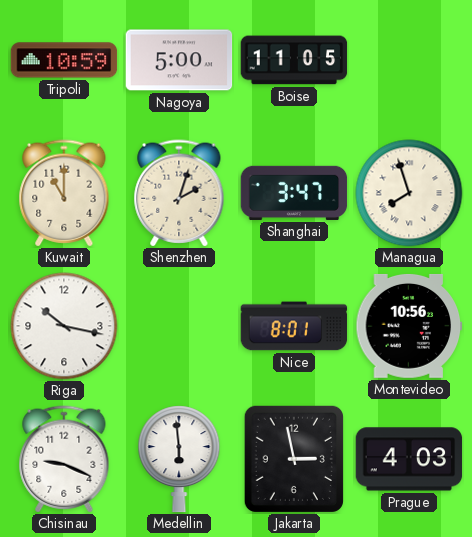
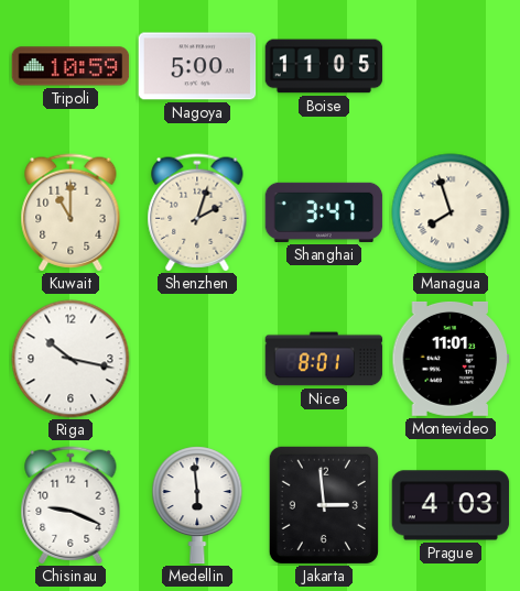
Montevideo: 10:56 -> 11:01
Jakarta: 2:58 -> 2:59
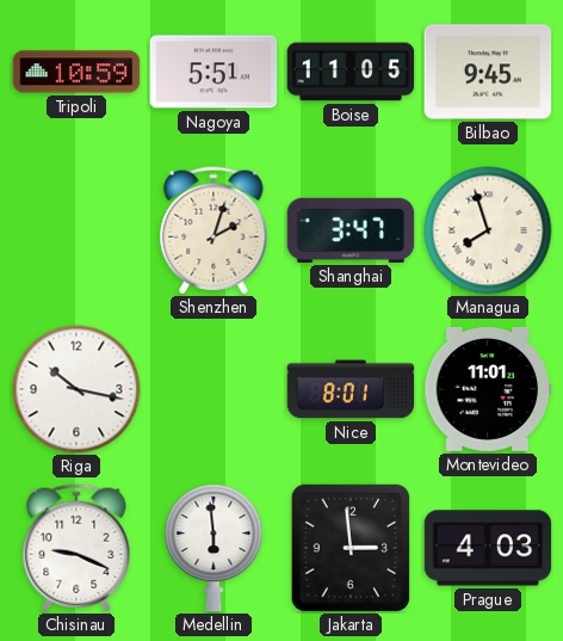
Nagoya: 5:00 -> 5:51
Bilbao: none -> 9:45
Kuwait: 11:00 -> none
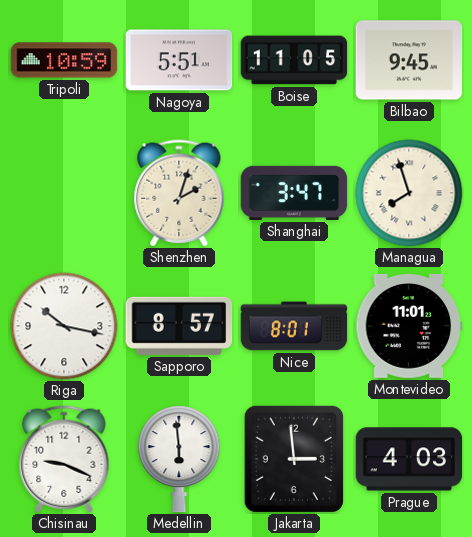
Sapporo: none -> 8:57
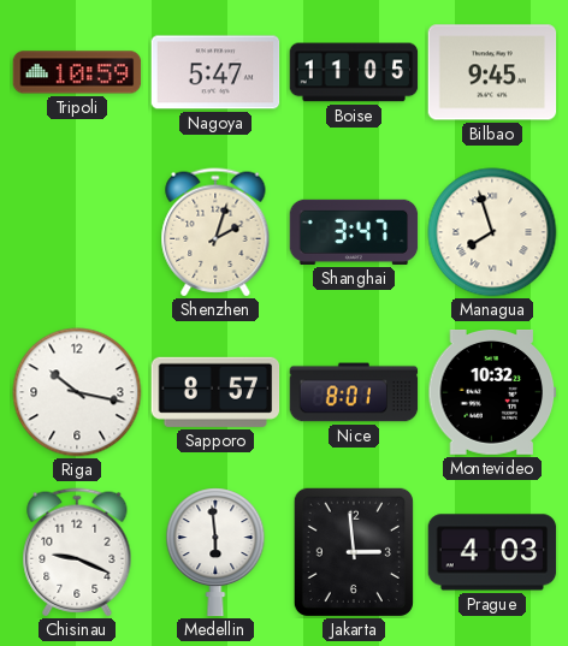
Nagoya: 5:51 -> 5:47
Montevideo: 11:01 -> 10:32
